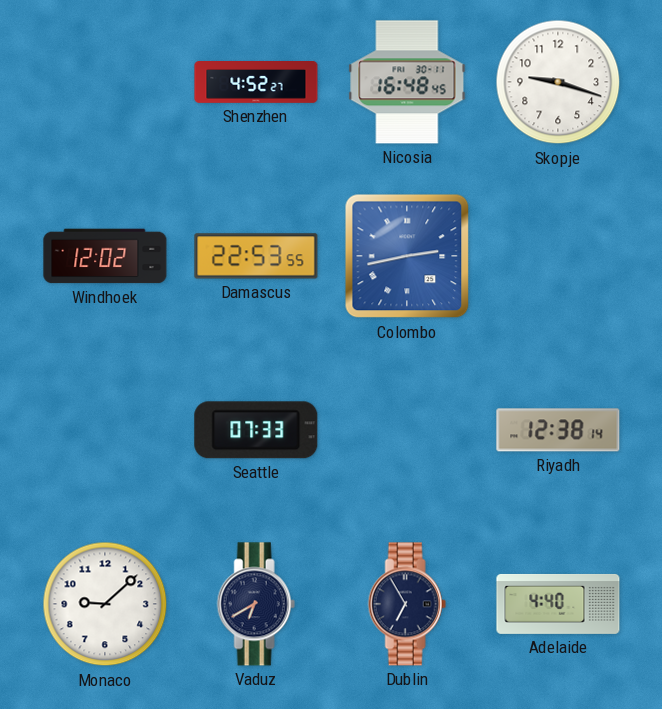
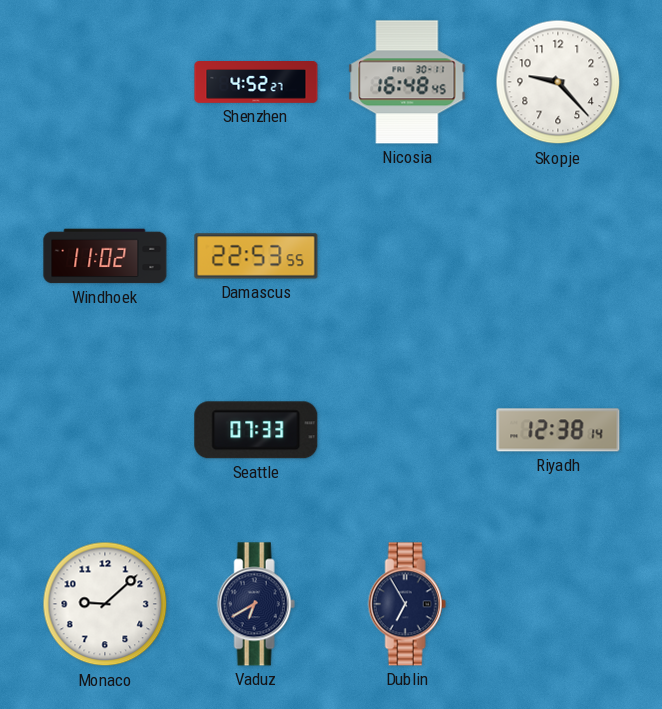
Skopje: 9:18 -> 9:23
Windhoek: 12:02 -> 11:02
Colombo: 2:43 -> none
Adelaide: 4:40 -> none
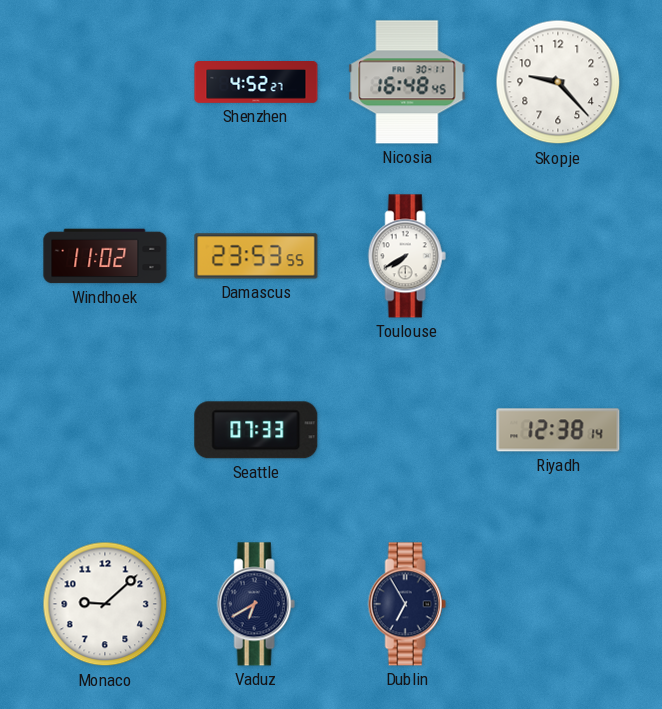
Damascus: 22:53 -> 23:53
Toulouse: none -> 7:40
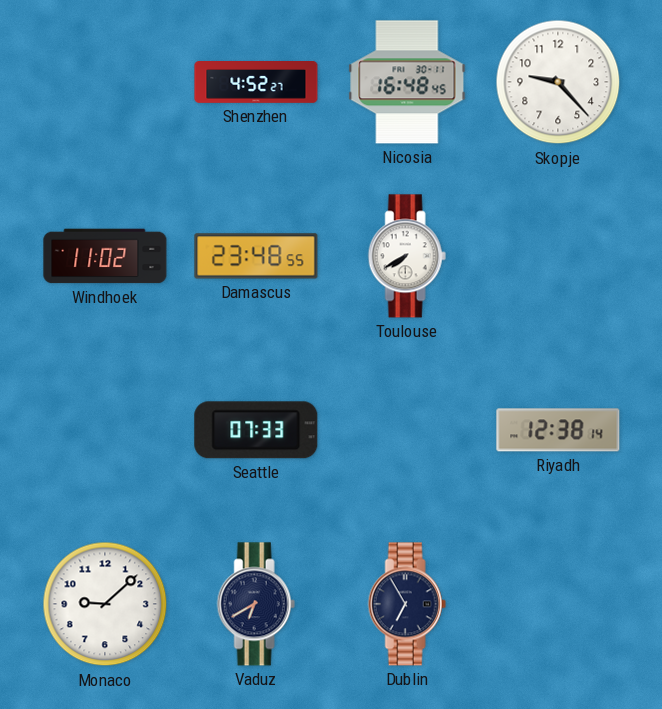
Damascus: 23:53 -> 23:48
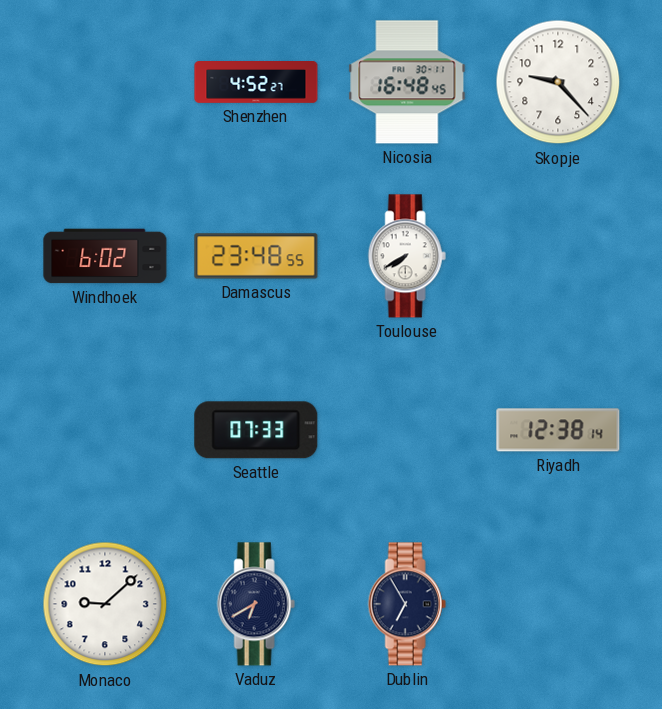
Windhoek: 11:02 -> 6:02
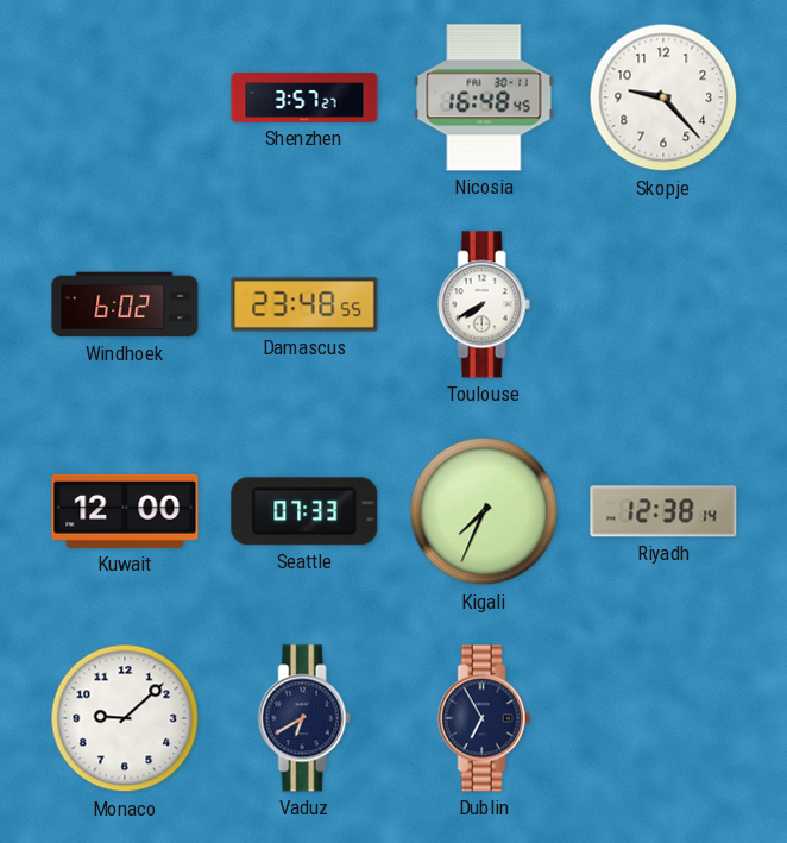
Shenzhen: 4:52 -> 3:57
Kuwait: none -> 12:00
Kigali: none -> 7:34
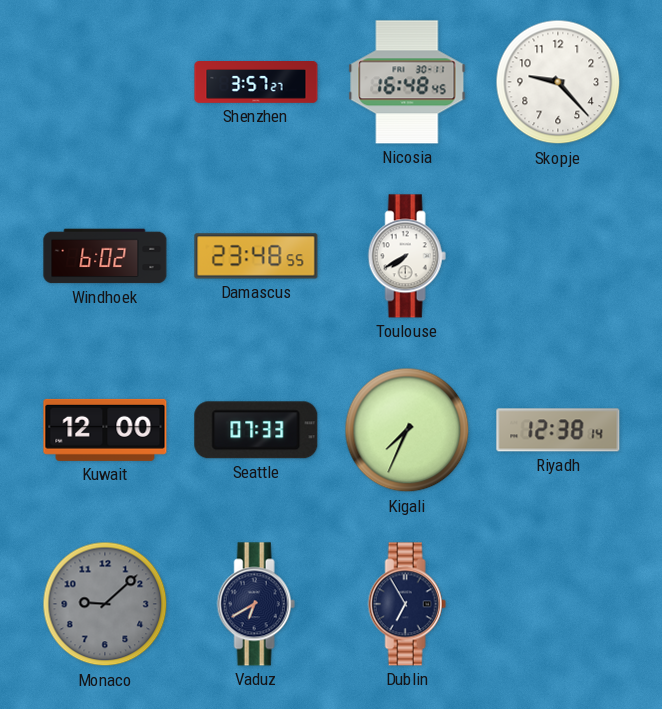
Monaco dial: white -> grey
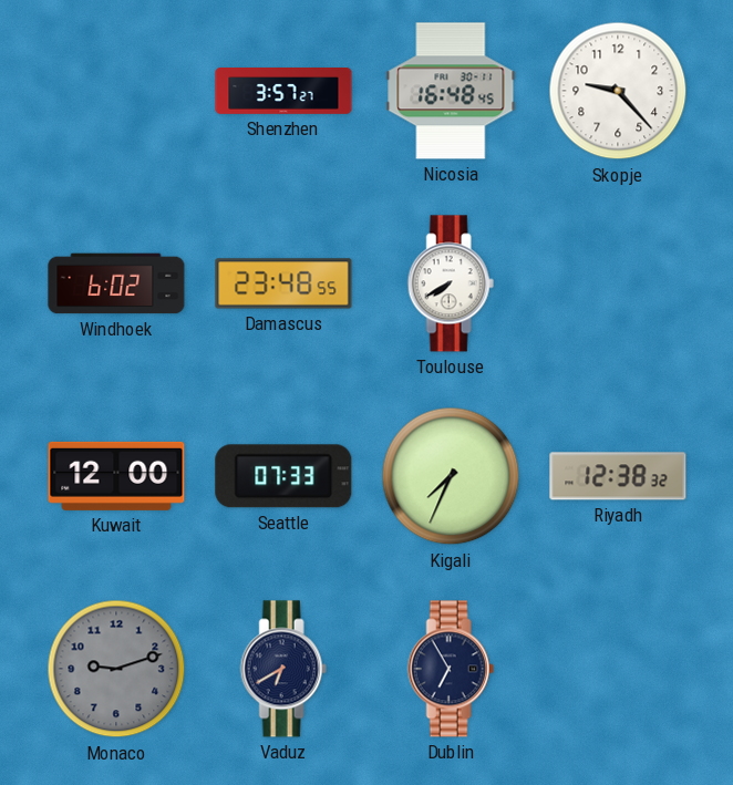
Riyadh: 12:38:14 -> 12:38:32
Monaco: 9:08 -> 9:12
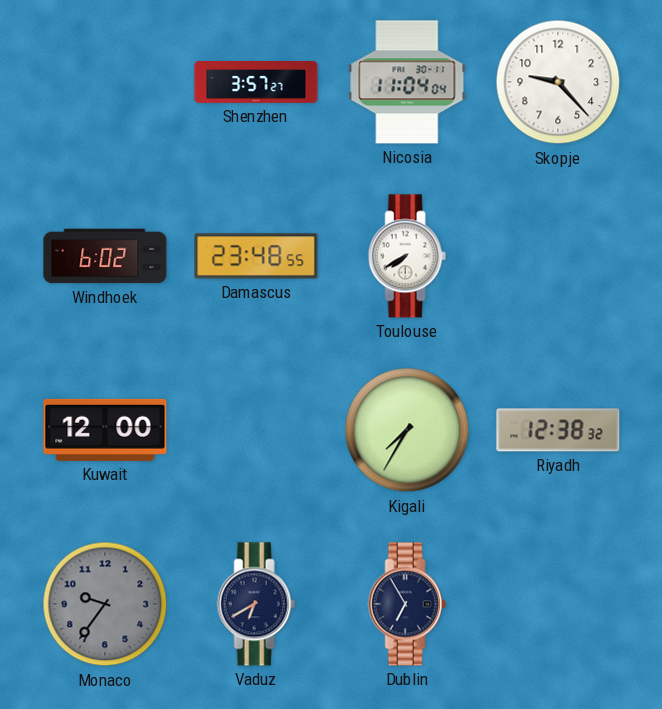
Nicosia: 16:48 -> 11:04
Seattle: 07:33 -> none
Kigali: 7:34 -> 7:35
Monaco: 9:12 -> 9:36
